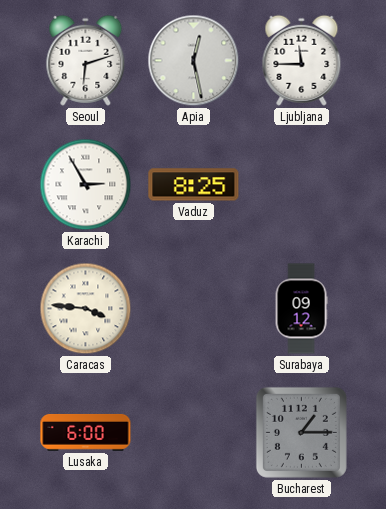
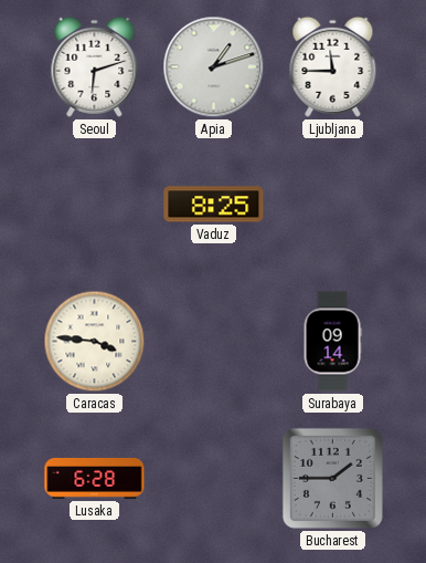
Apia: 12:28 -> 1:12
Karachi: 2:55 -> none
Surabaya: 09:12 -> 09:14
Lusaka: 6:00 -> 6:28
Bucharest: 1:15 -> 1:45
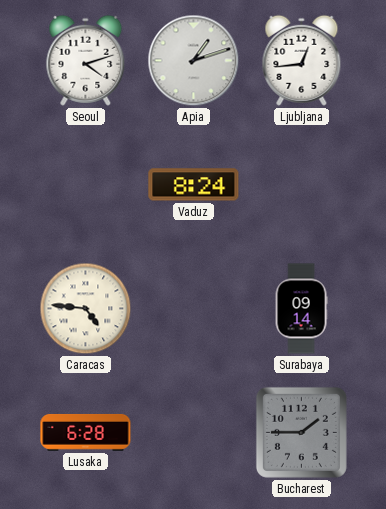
Seoul: 6:12 -> 4:12
Ljubljana: 11:45 -> 12:44
Vaduz: 8:25 -> 8:24
Caracas: 3:46 -> 4:46
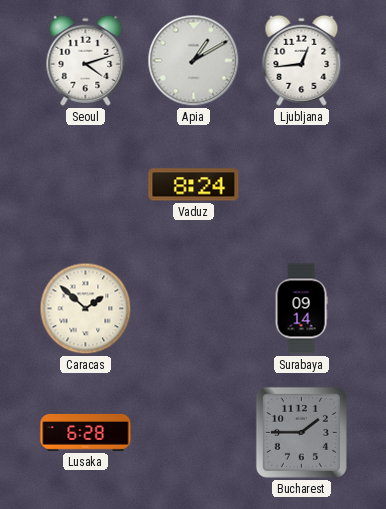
Apia: 1:12 -> 1:10
Caracas: 4:46 -> 1:52
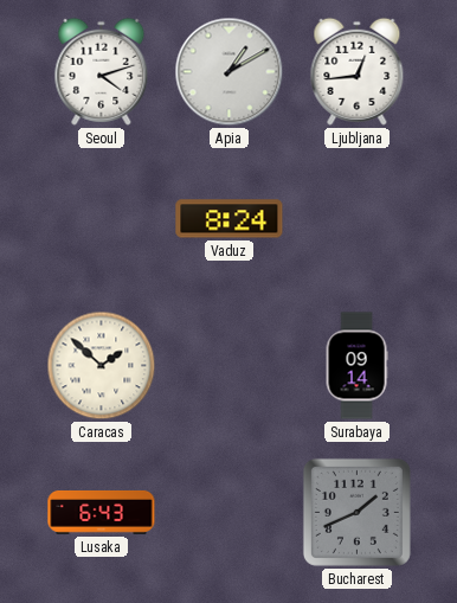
Lusaka: 6:28 -> 6:43
Bucharest: 1:45 -> 1:41
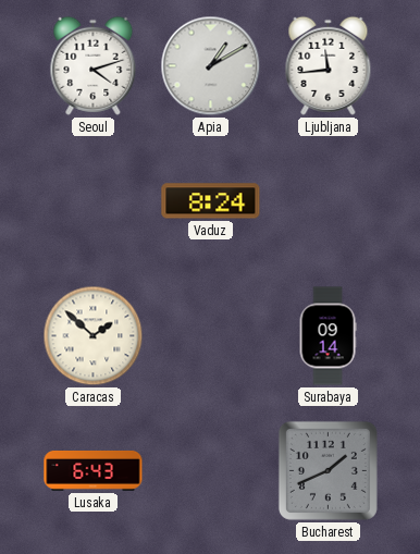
Ljubljana: 12:44 -> 11:44
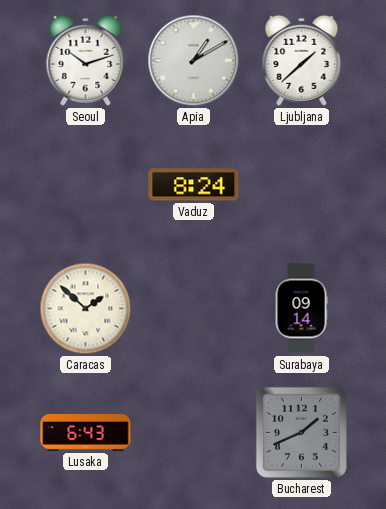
Seoul: 4:12 -> 10:12
Ljubljana: 11:44 -> 1:38
